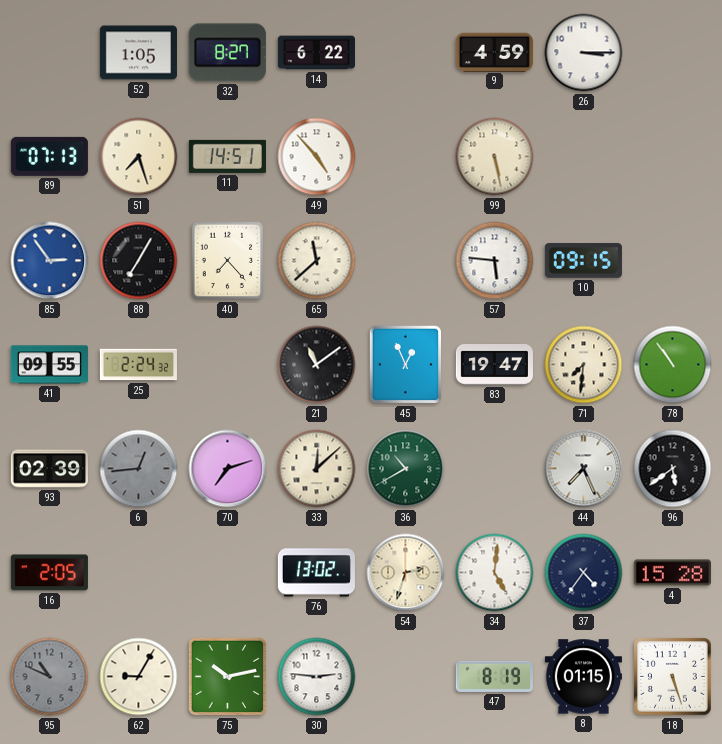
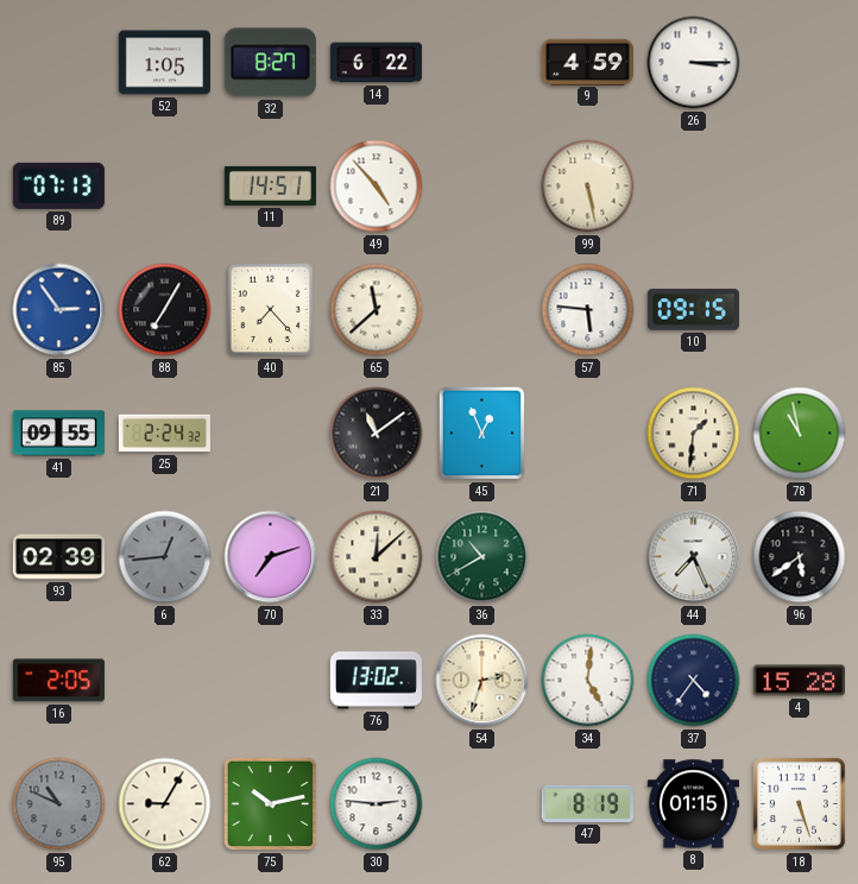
51: 7:27 -> none
83: 19:47 -> none
71: 7:31 -> 1:31
78: 10:54 -> 10:58
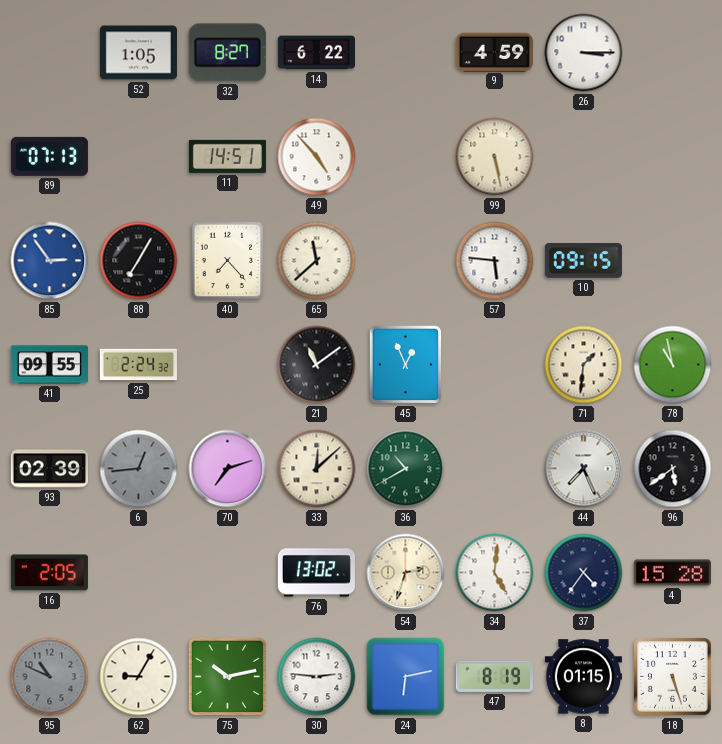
24: none -> 6:13
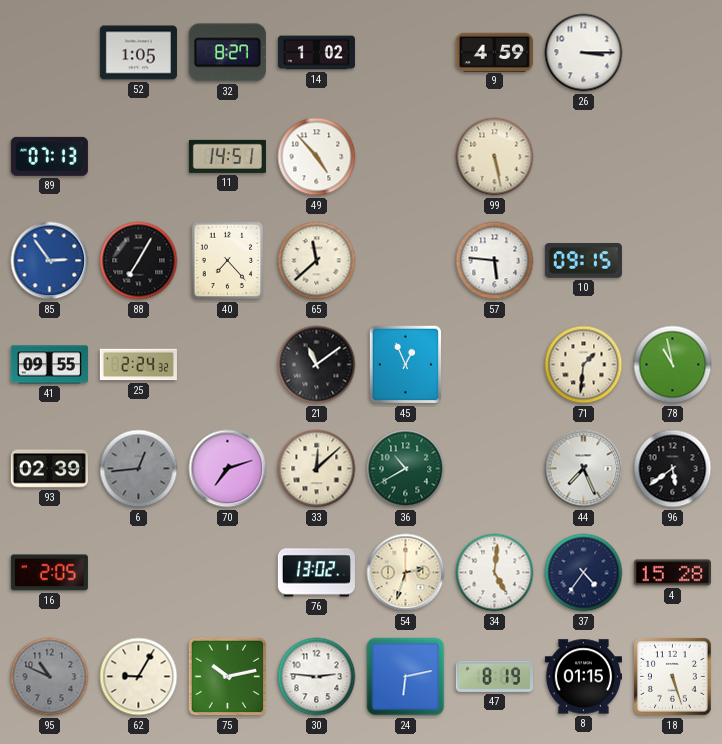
14: 6:22 -> 1:02
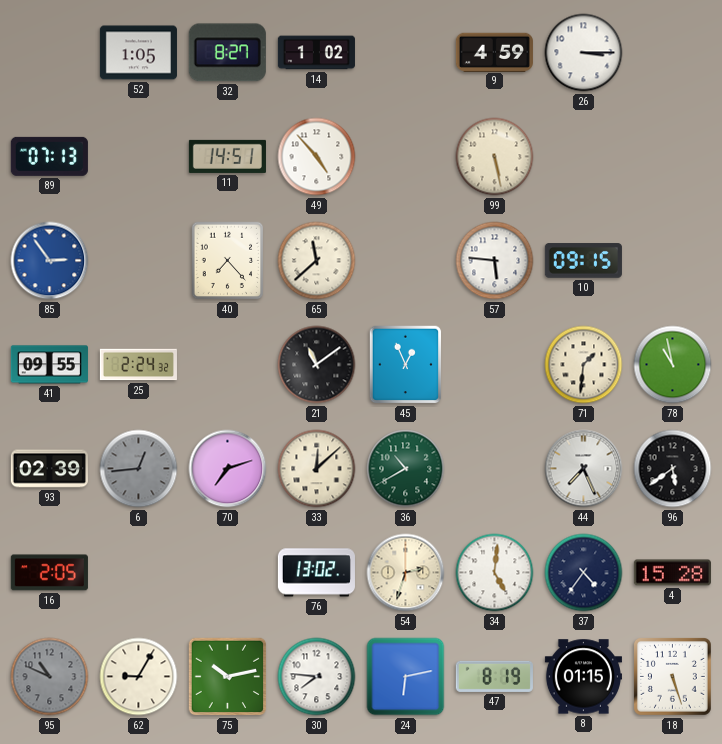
88: 7:05 -> none
30: 2:46 -> 7:46
